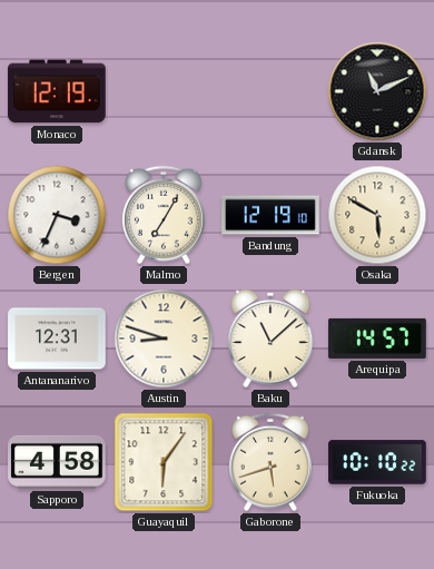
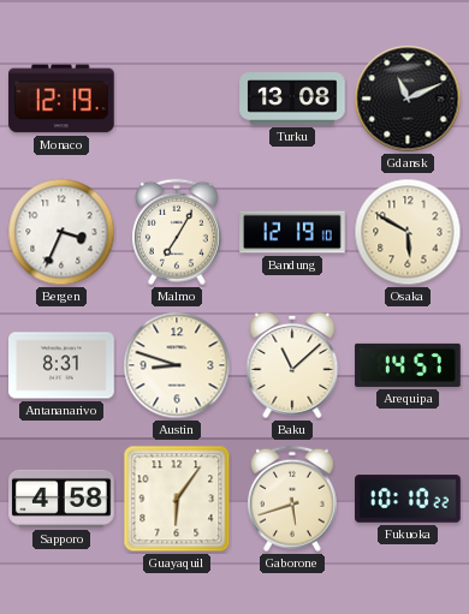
Turku: none -> 13:08
Antananarivo: 12:31 -> 8:31
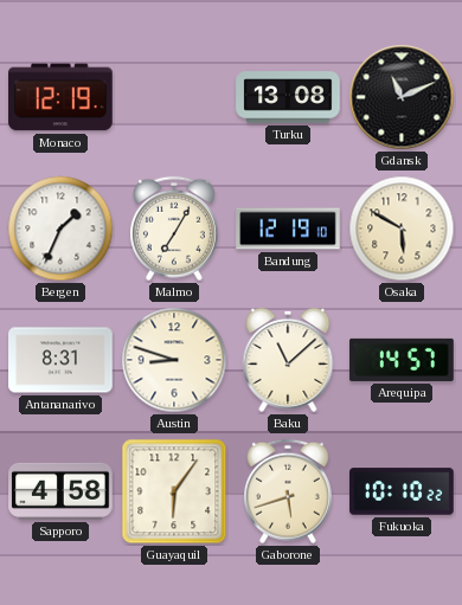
Bergen: 3:34 -> 1:34
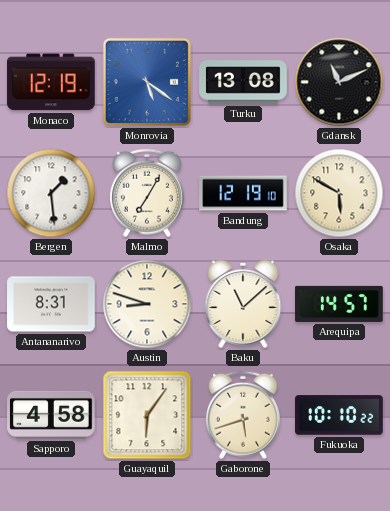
Monrovia: none -> 5:21
Bergen: 1:34 -> 1:29
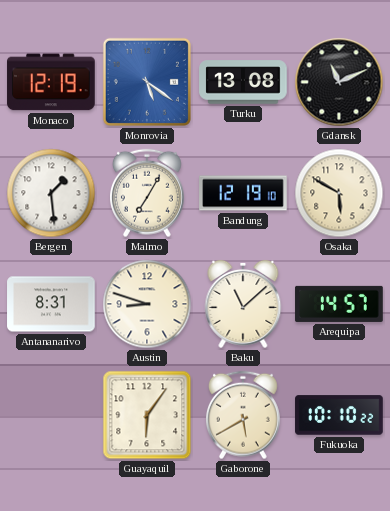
Sapporo: 4:58 -> none
Gaborone: 5:42 -> 5:40
